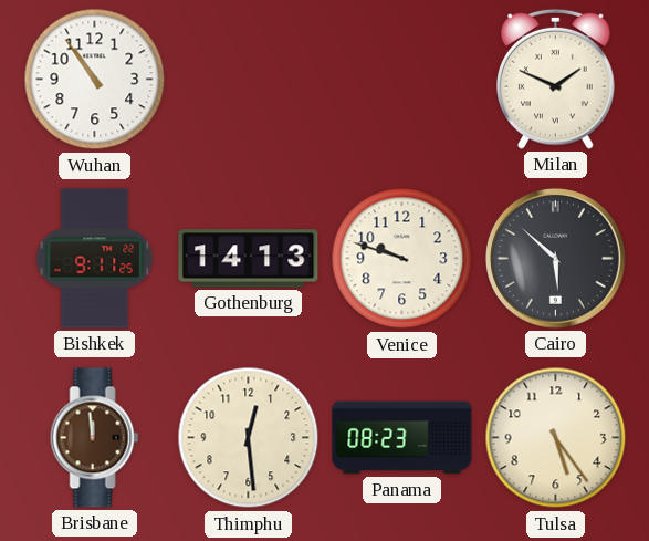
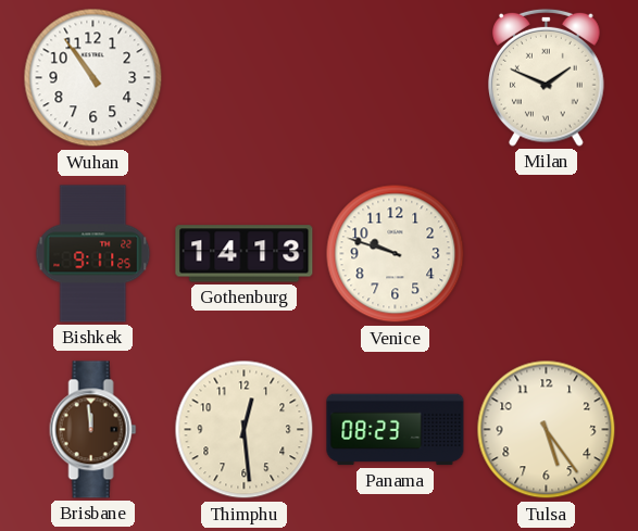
Cairo: 5:52 -> none
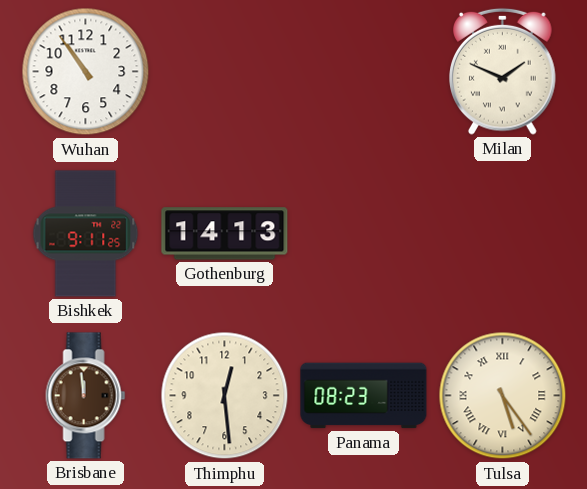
Venice: 9:48 -> none
Tulsa numerals: Arabic -> Roman
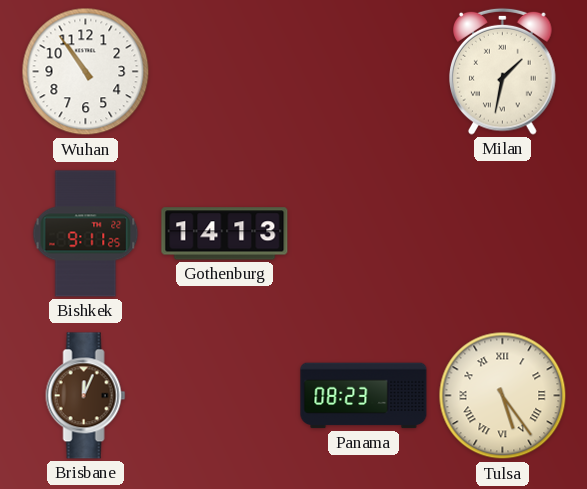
Milan: 1:49 -> 1:32
Brisbane: 11:59 -> 12:04
Thimphu: 12:29 -> none
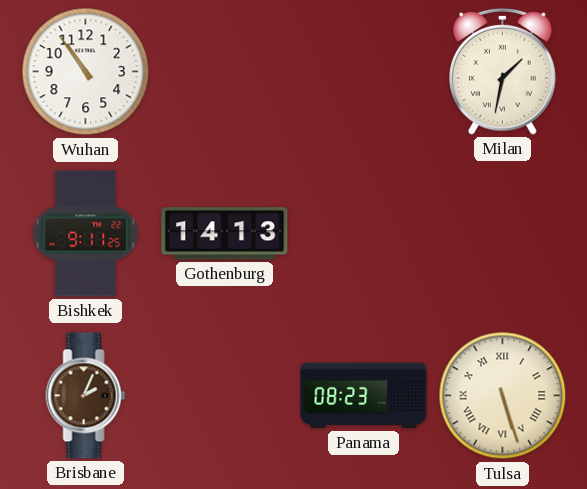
Brisbane: 12:04 -> 2:04
Tulsa: 5:24 -> 5:27
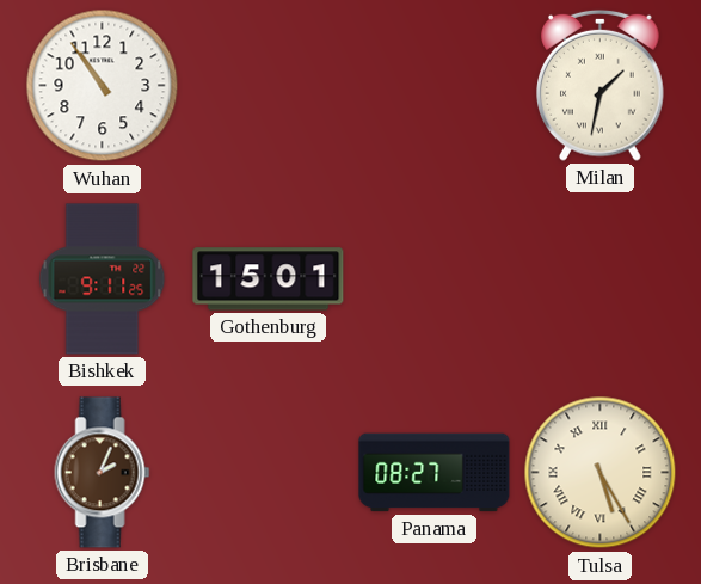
Gothenburg: 14:13 -> 15:01
Panama: 08:23 -> 08:27
Tulsa: 5:27 -> 5:25
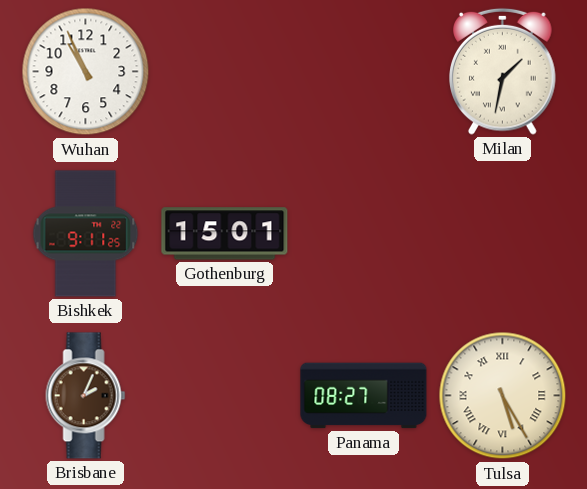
Wuhan: 10:54 -> 10:56
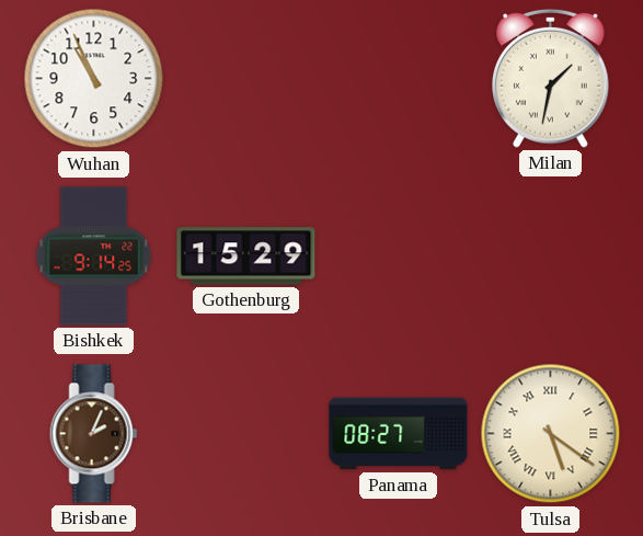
Bishkek: 9:11 -> 9:14
Gothenburg: 15:01 -> 15:29
Tulsa: 5:25 -> 5:21
